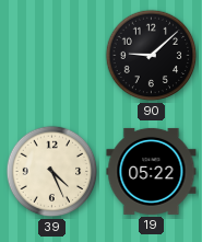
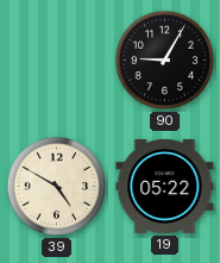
90: 9:08 -> 9:05
39: 4:26 -> 4:50
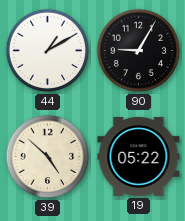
44: none -> 1:10
39: 4:50 -> 4:52
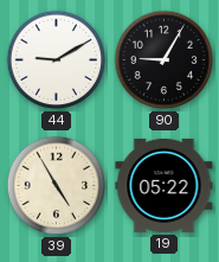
44: 1:10 -> 9:10
39: 4:52 -> 4:55
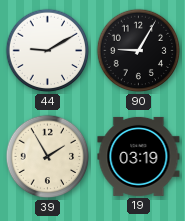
39: 4:55 -> 1:55
19: 05:22 -> 03:19
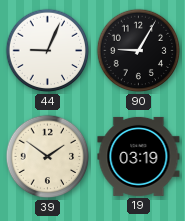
44: 9:10 -> 9:04
39: 1:55 -> 1:51
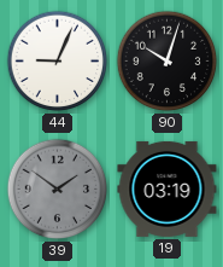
90: 9:05 -> 10:03
39 dial: cream -> grey
